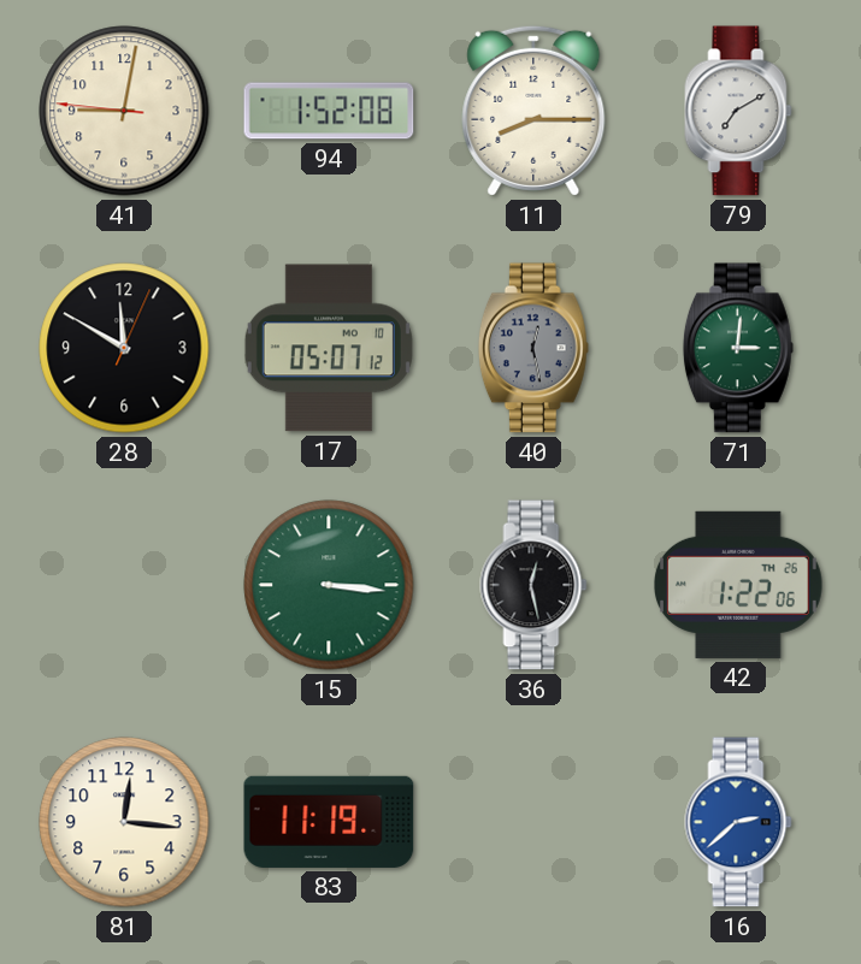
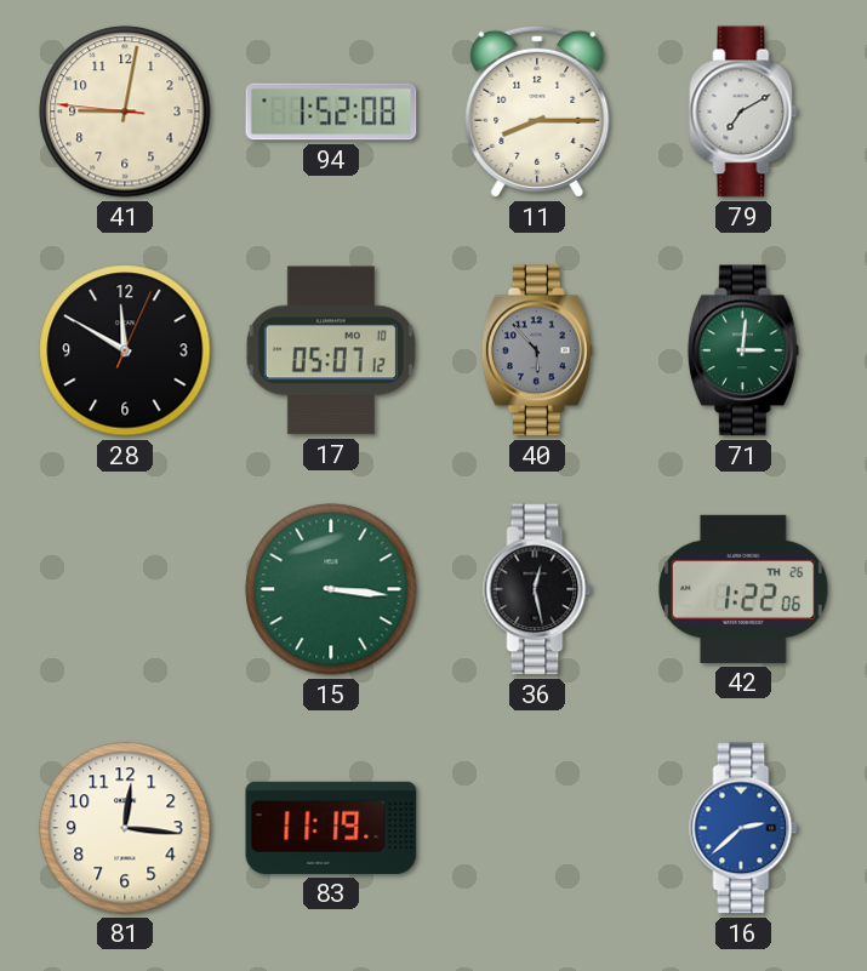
40: 12:28 -> 5:53
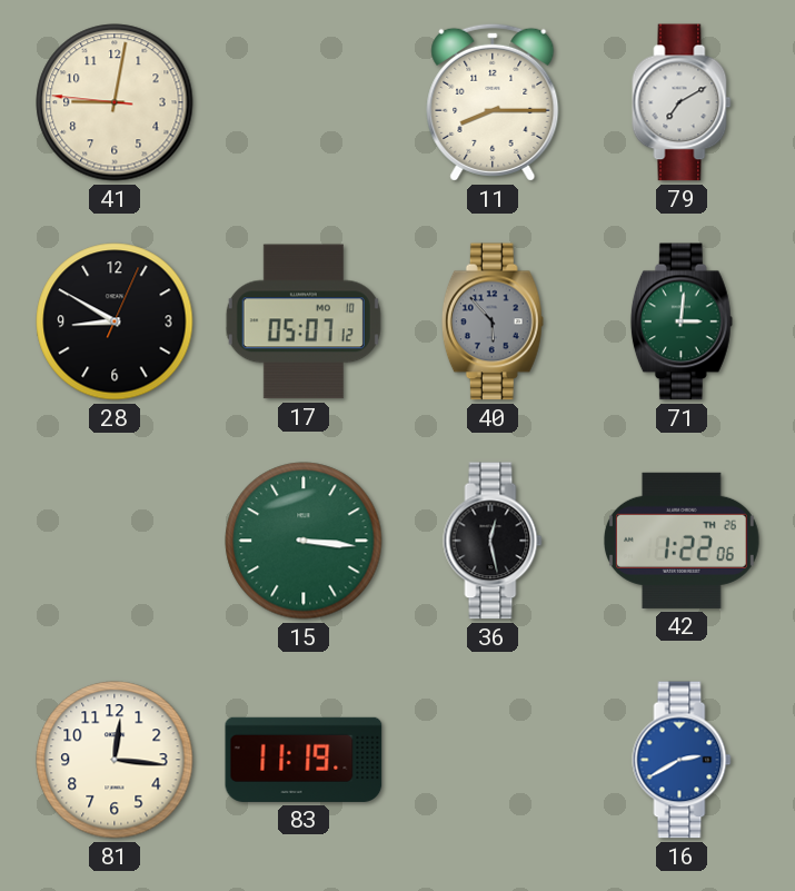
94: 1:52 -> none
28: 11:50 -> 8:50
16: 2:38 -> 2:40
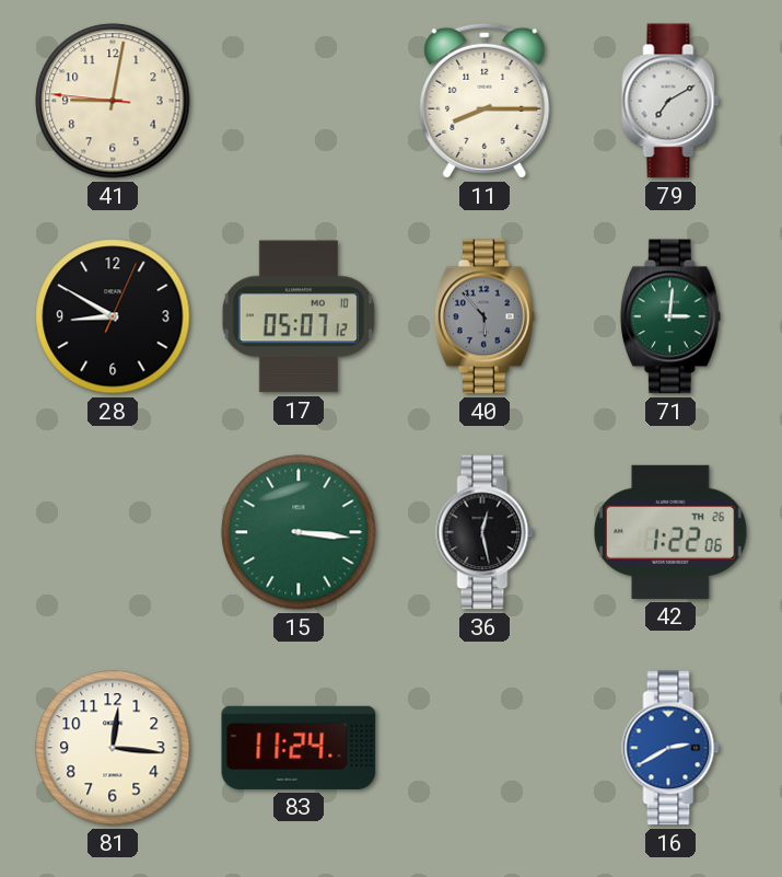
83: 11:19 -> 11:24
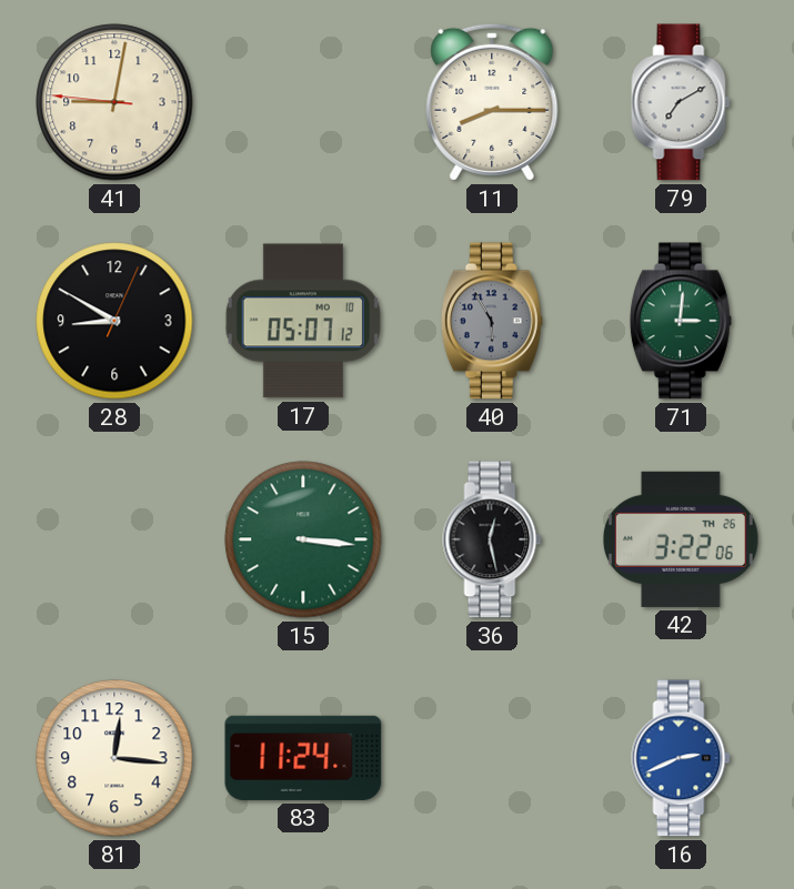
40: 5:53 -> 5:55
42: 1:22 -> 3:22
16: 2:40 -> 2:41
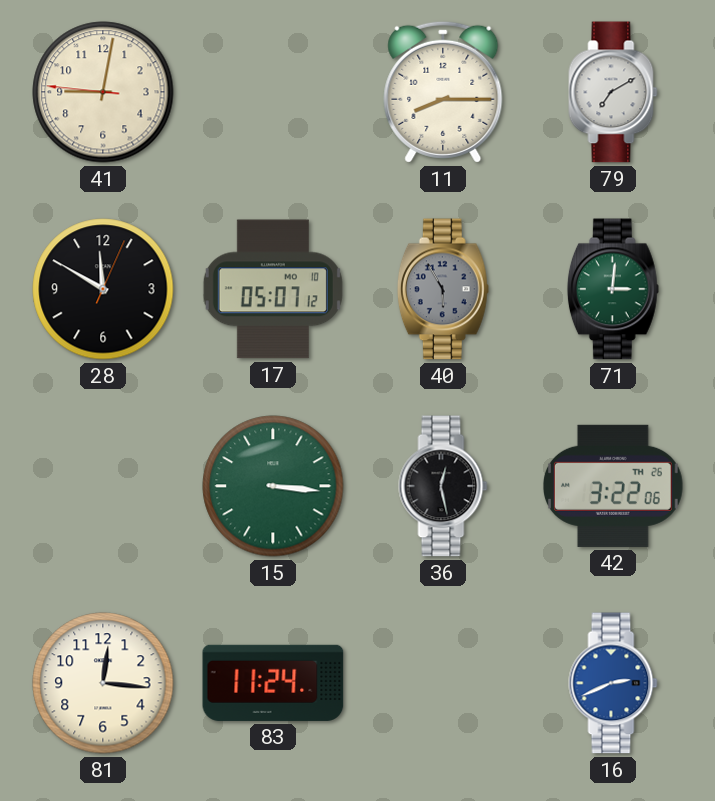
28: 8:50 -> 11:50
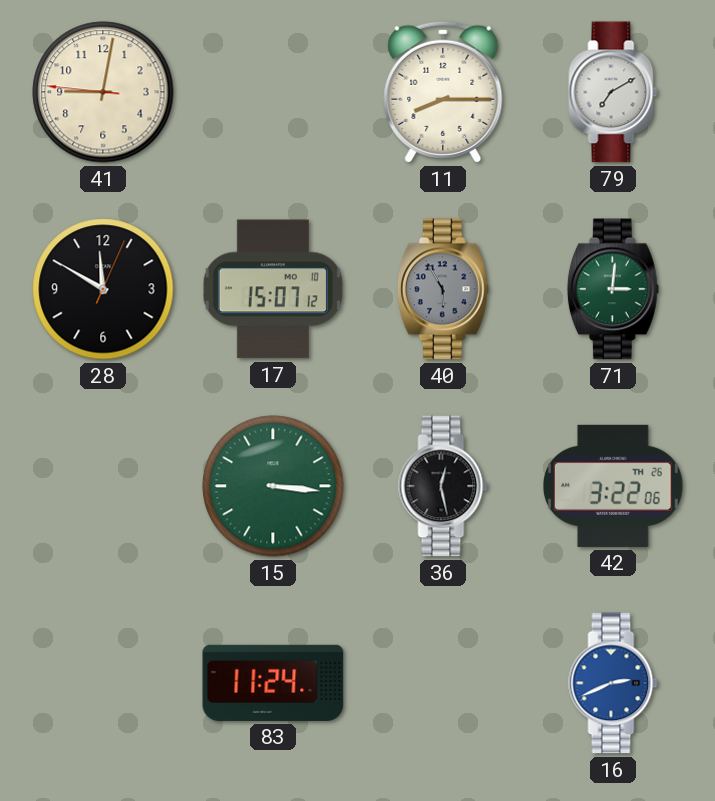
17: 05:07 -> 15:07
81: 12:16 -> none
